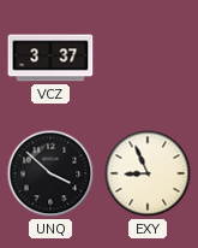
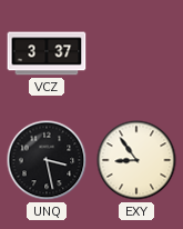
UNQ: 3:52 -> 3:28
EXY: 8:56 -> 8:54
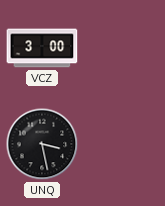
VCZ: 3:37 -> 3:00
EXY: 8:54 -> none
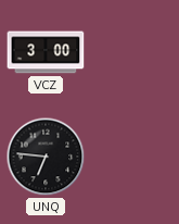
UNQ: 3:28 -> 6:46
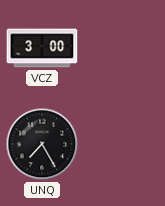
UNQ: 6:46 -> 7:25
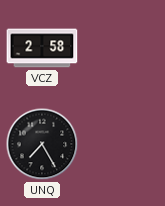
VCZ: 3:00 -> 2:58
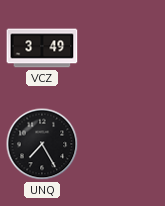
VCZ: 2:58 -> 3:49
